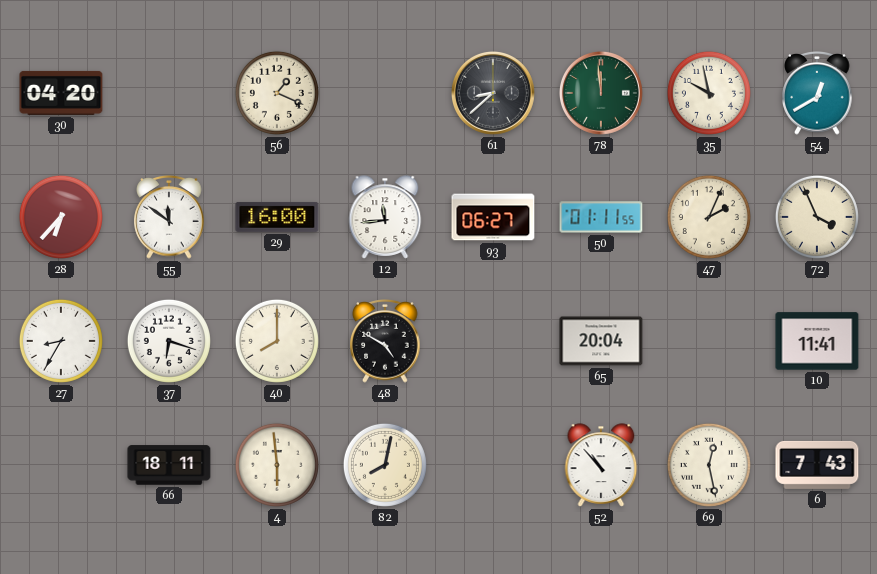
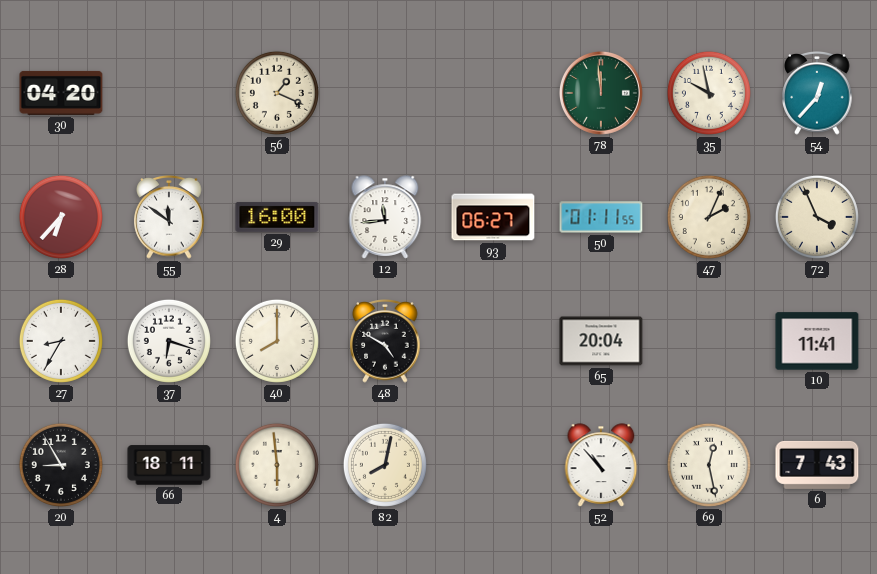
61: 8:38 -> none
54: 12:40 -> 12:37
20: none -> 8:55
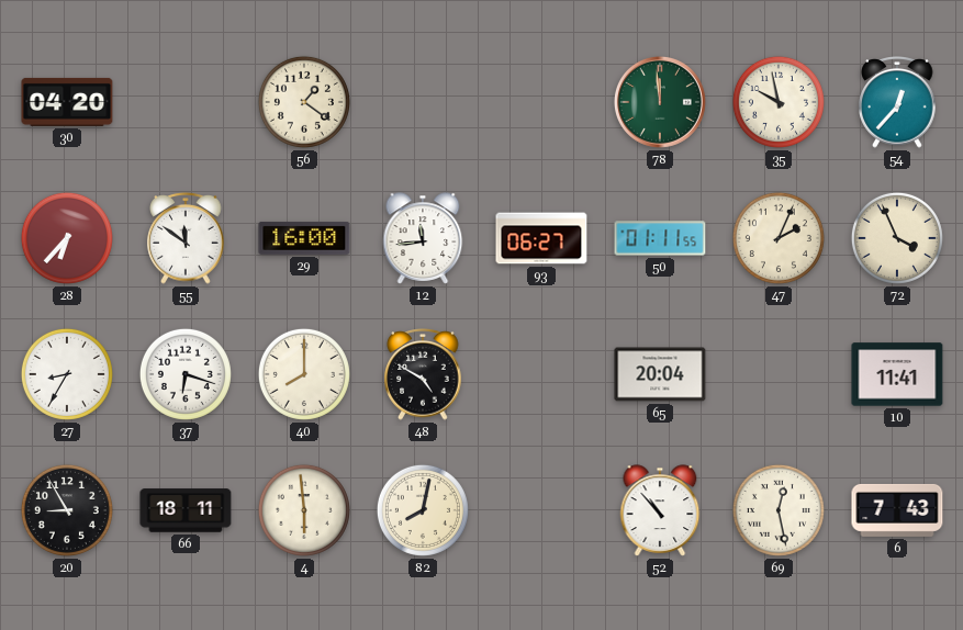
56: 1:19 -> 1:21
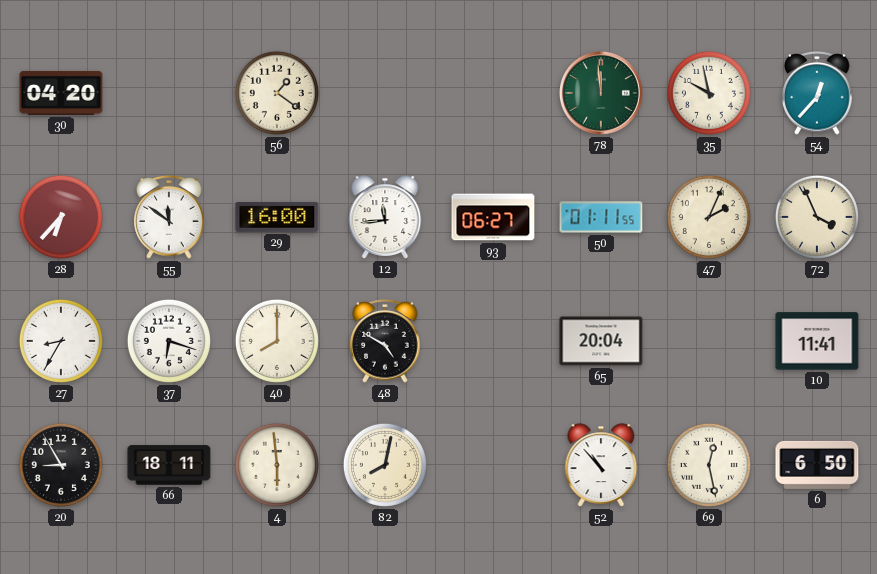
6: 7:43 -> 6:50
